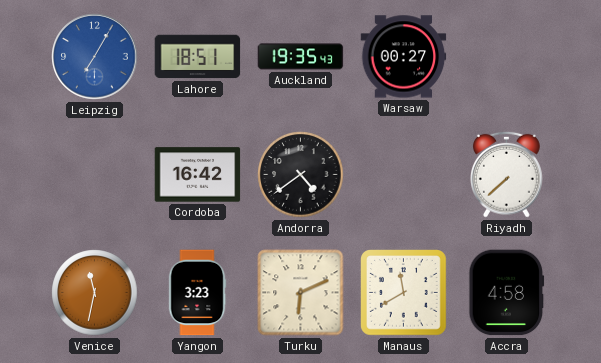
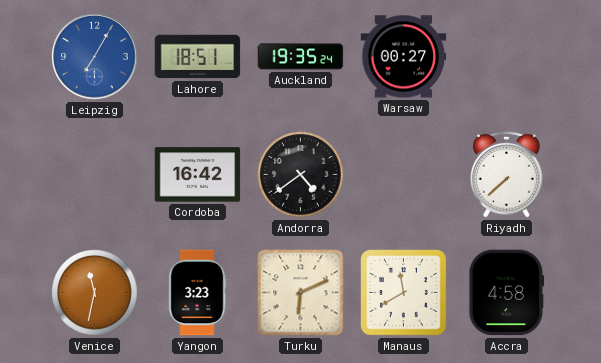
Auckland: 19:35:43 -> 19:35:24
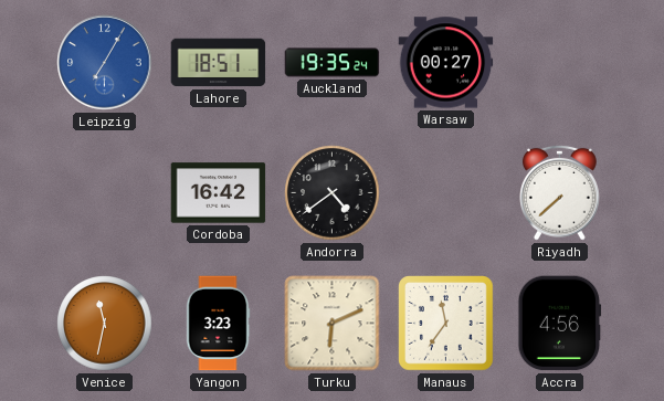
Manaus: 11:40 -> 11:36
Accra: 4:58 -> 4:56
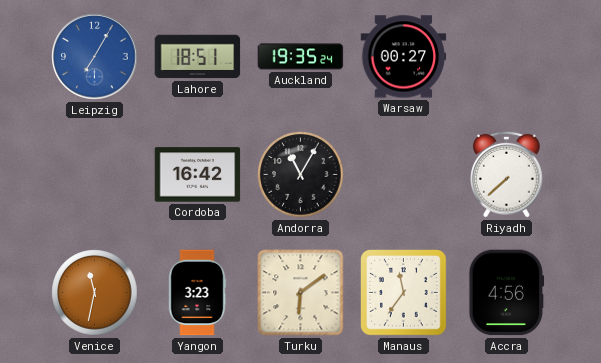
Andorra: 4:39 -> 11:05
Turku: 6:11 -> 6:09
